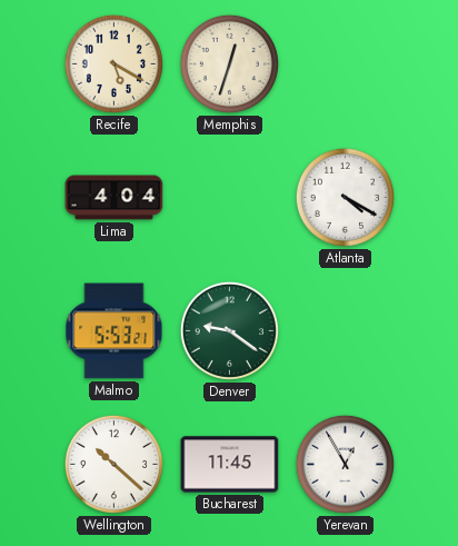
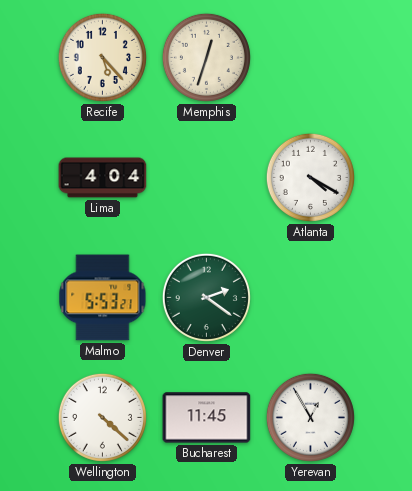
Recife: 5:20 -> 5:23
Denver: 9:21 -> 2:21
Wellington: 10:22 -> 4:22
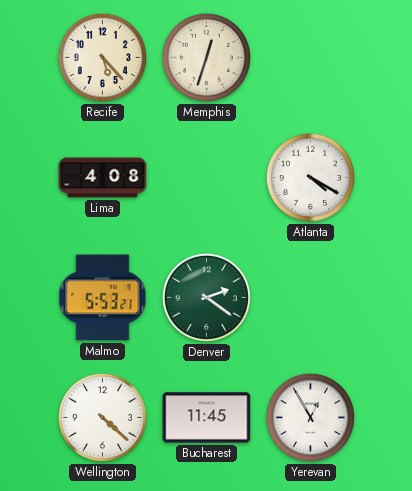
Lima: 4:04 -> 4:08
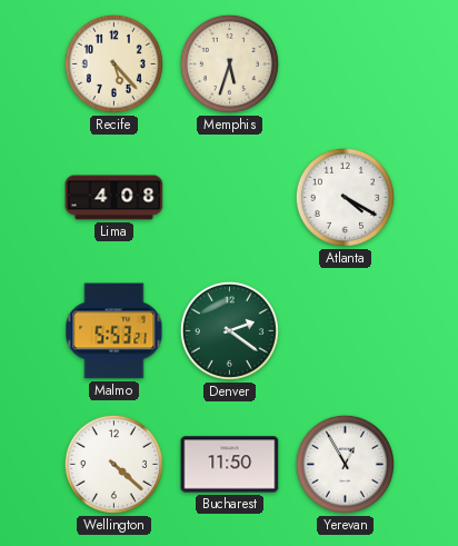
Memphis: 12:33 -> 5:33
Bucharest: 11:45 -> 11:50
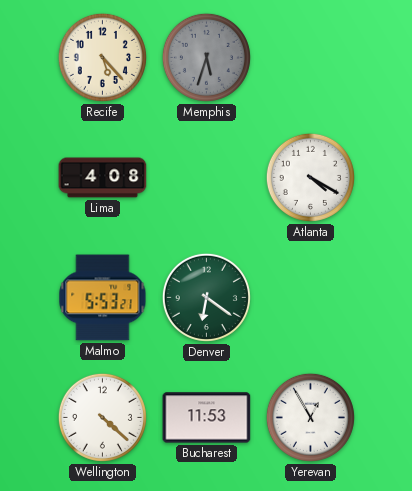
Memphis dial: cream -> grey
Denver: 2:21 -> 6:21
Bucharest: 11:50 -> 11:53
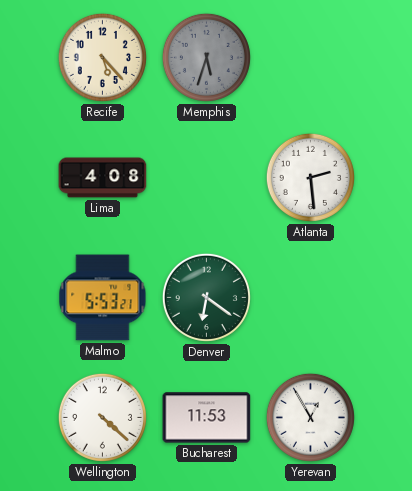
Atlanta: 4:20 -> 2:29
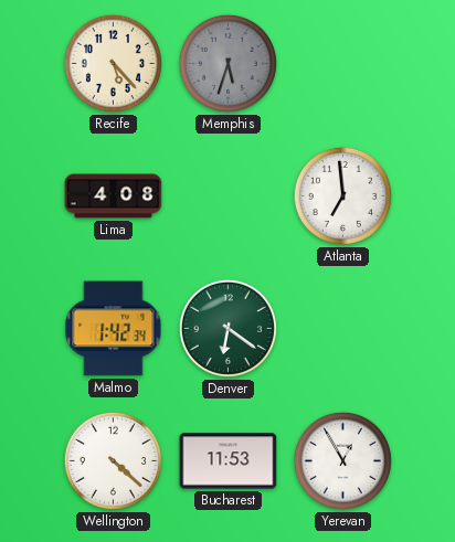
Atlanta: 2:29 -> 6:59
Malmo: 5:53 -> 1:42
